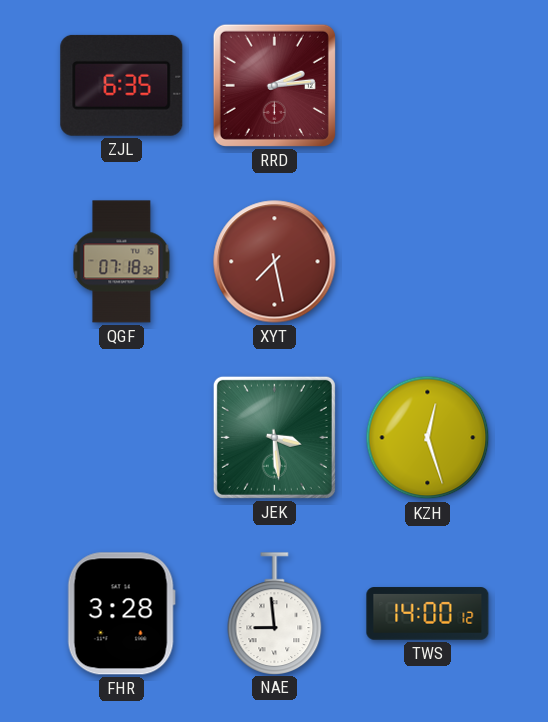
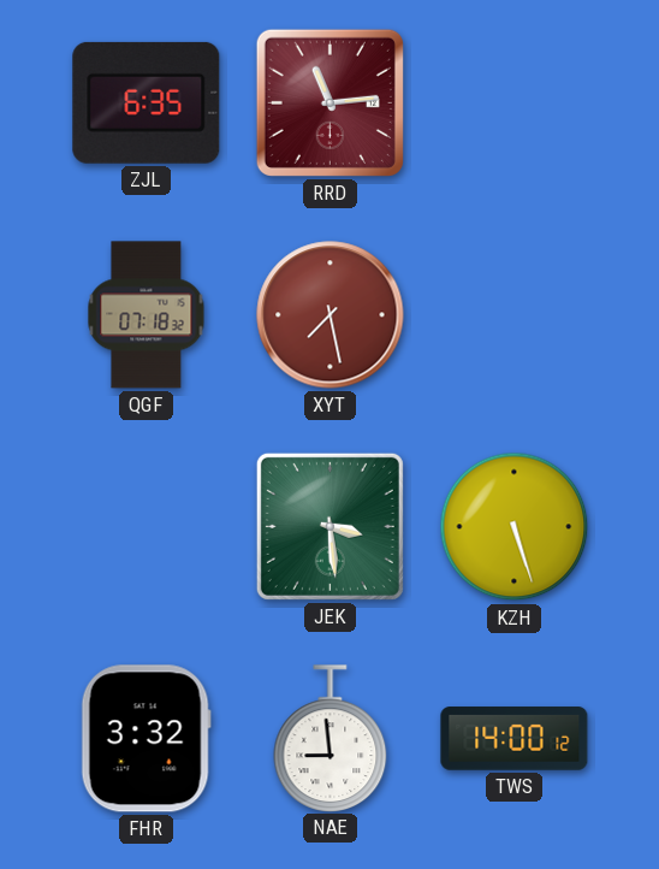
RRD: 2:14 -> 11:14
KZH: 12:27 -> 5:27
FHR: 3:28 -> 3:32
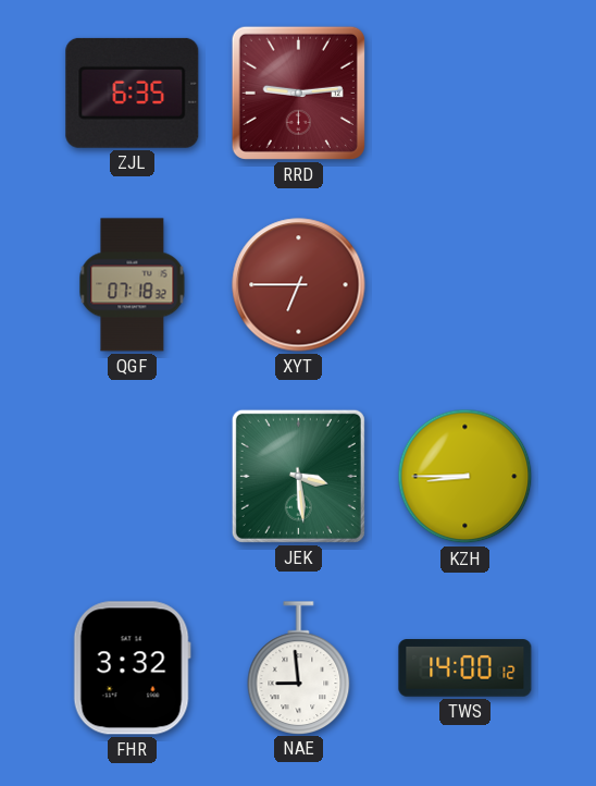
RRD: 11:14 -> 9:14
XYT: 7:28 -> 6:45
KZH: 5:27 -> 8:45
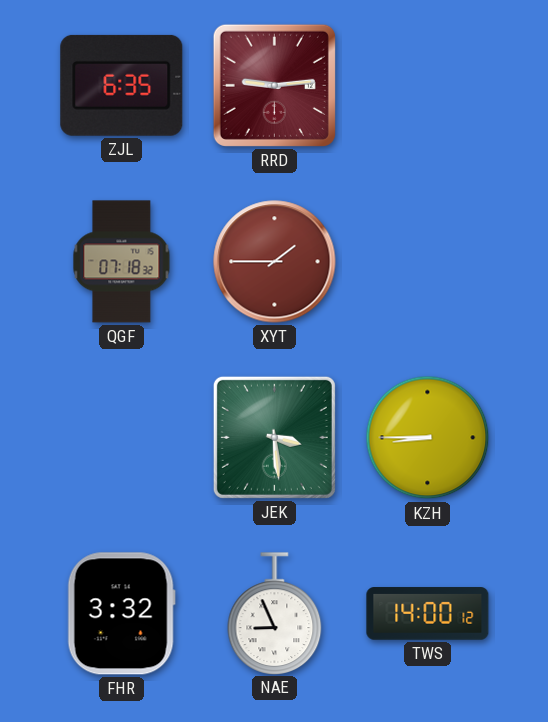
XYT: 6:45 -> 1:45
NAE: 8:59 -> 8:56
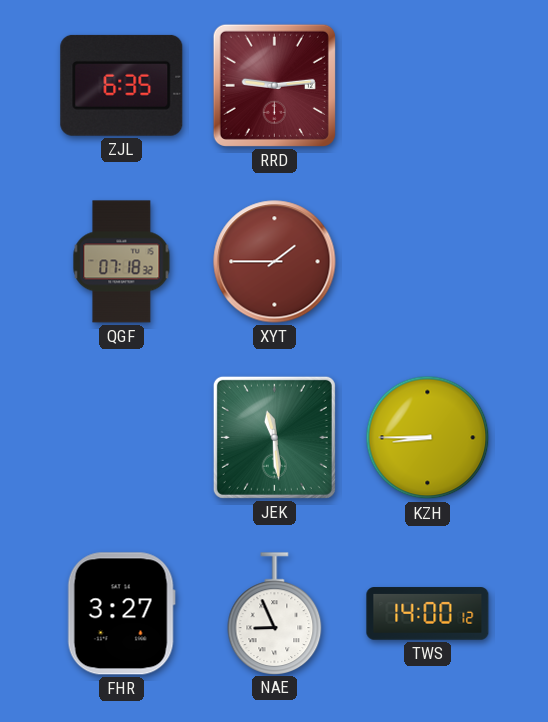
JEK: 3:29 -> 11:29
FHR: 3:32 -> 3:27
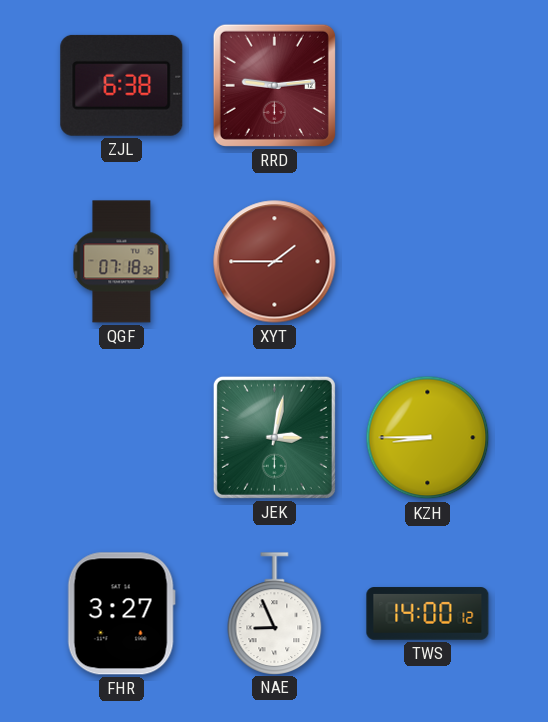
ZJL: 6:35 -> 6:38
JEK: 11:29 -> 3:02
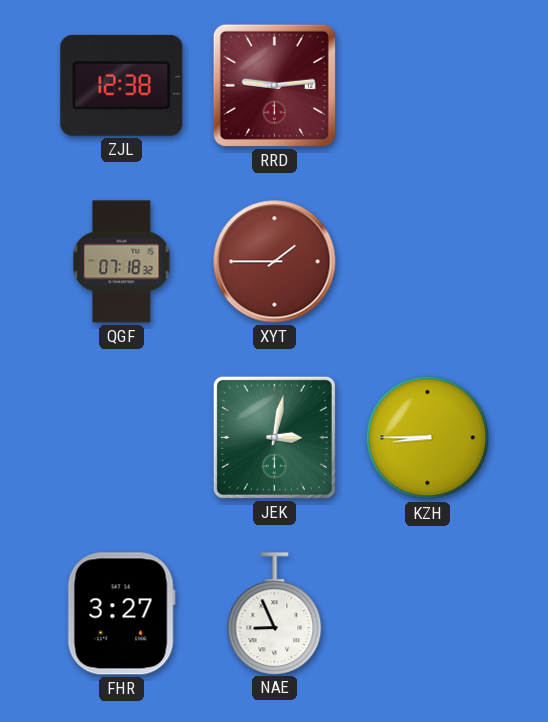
ZJL: 6:38 -> 12:38
TWS: 14:00 -> none
